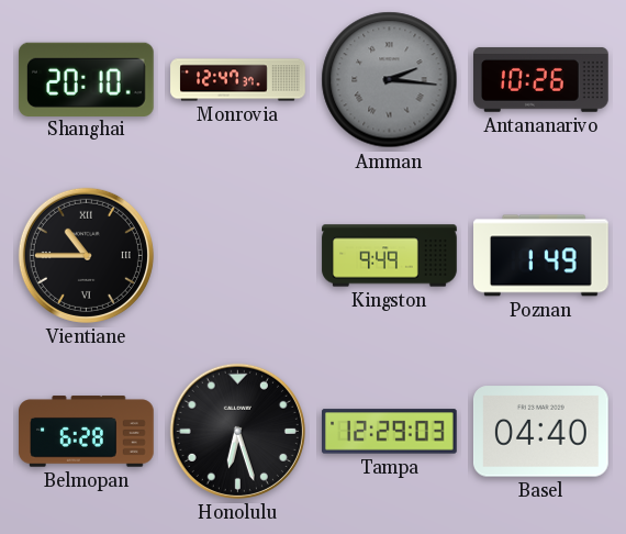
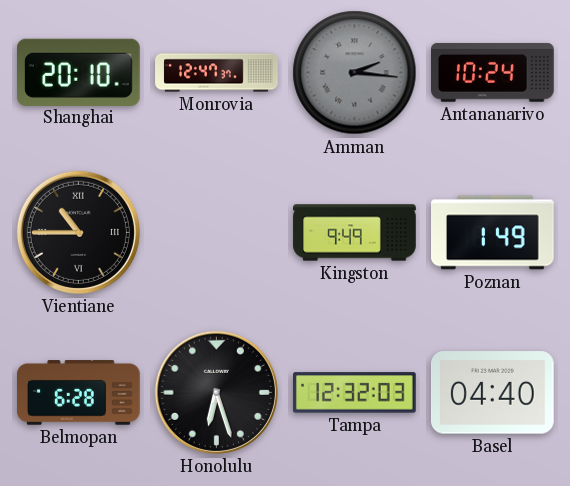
Antananarivo: 10:26 -> 10:24
Tampa: 12:29 -> 12:32
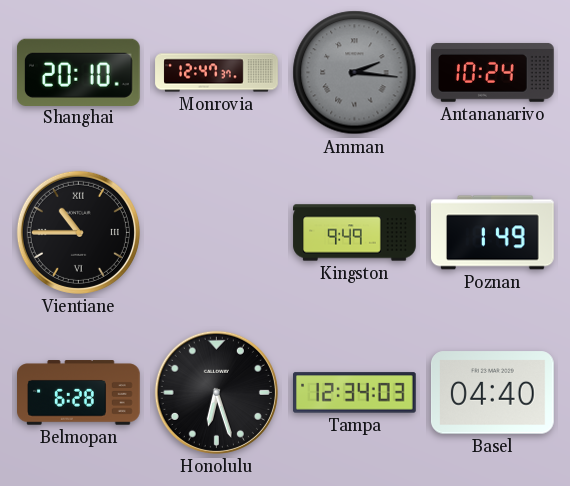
Tampa: 12:32 -> 12:34
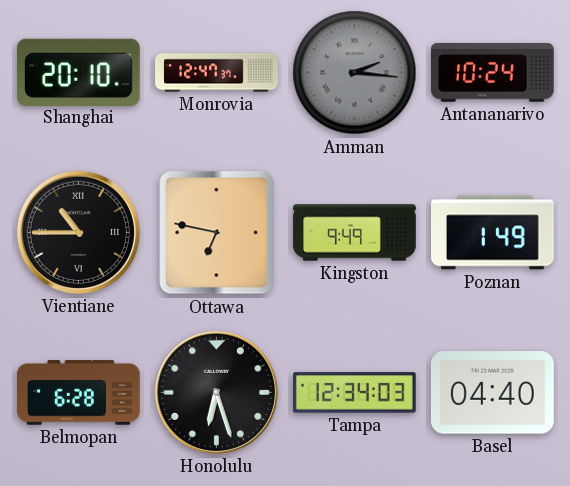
Ottawa: none -> 6:47
